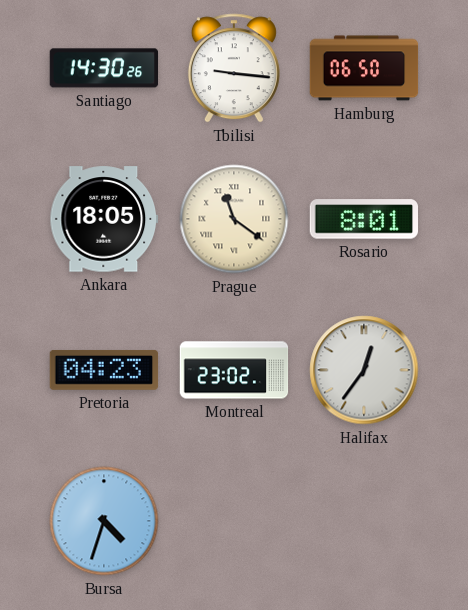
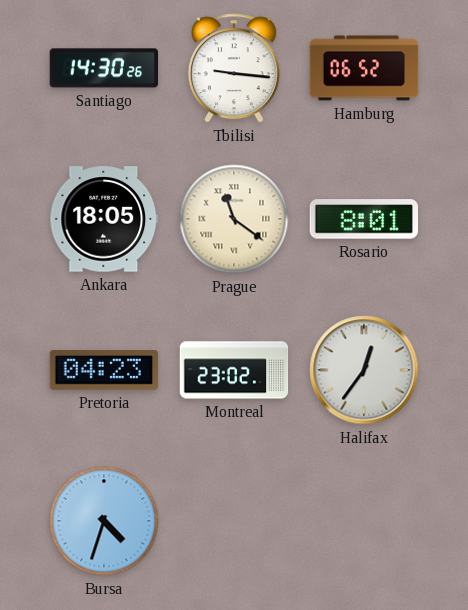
Hamburg: 06:50 -> 06:52
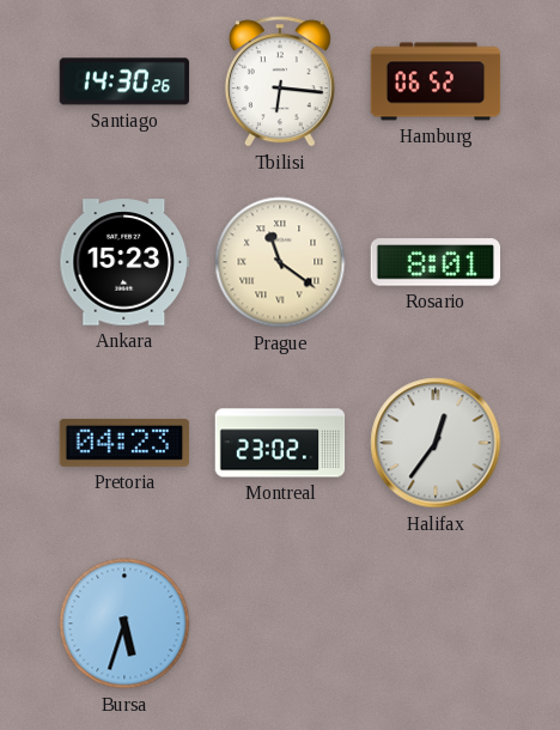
Tbilisi: 9:16 -> 6:16
Ankara: 18:05 -> 15:23
Bursa: 4:33 -> 5:33
